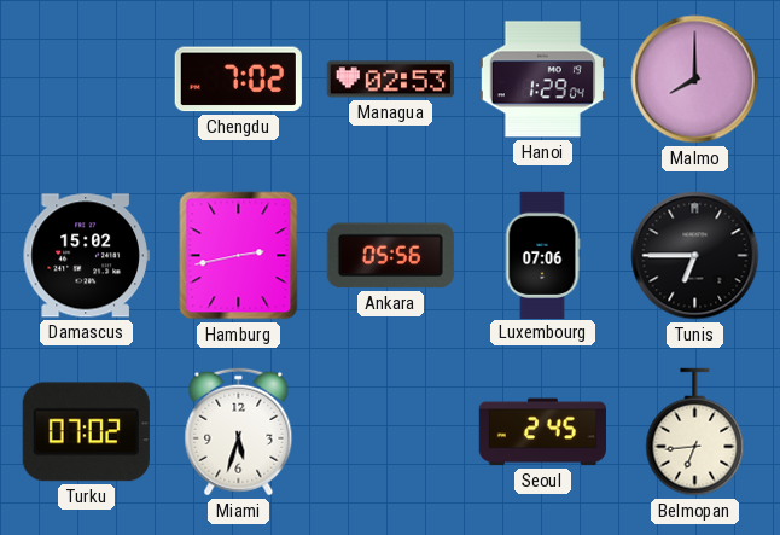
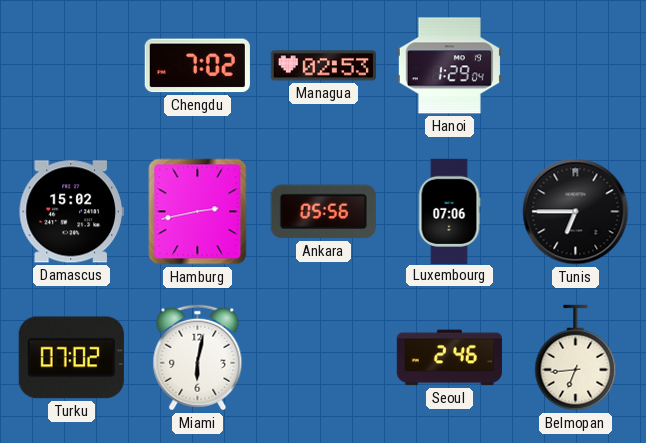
Malmo: 8:00 -> none
Miami: 5:33 -> 6:02
Seoul: 2:45 -> 2:46
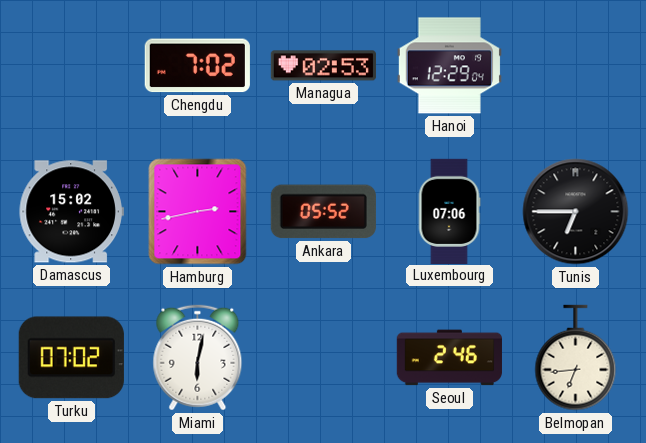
Hanoi: 1:29 -> 12:29
Ankara: 05:56 -> 05:52
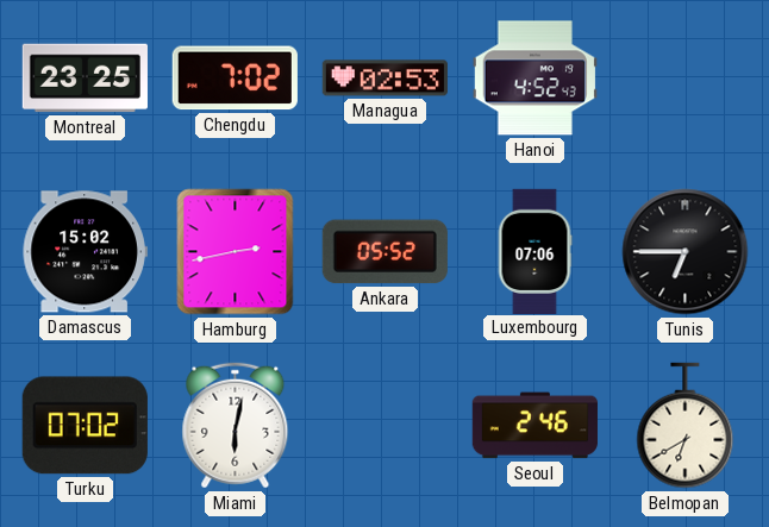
Montreal: none -> 23:25
Hanoi: 12:29 -> 4:52
Belmopan: 6:44 -> 6:40
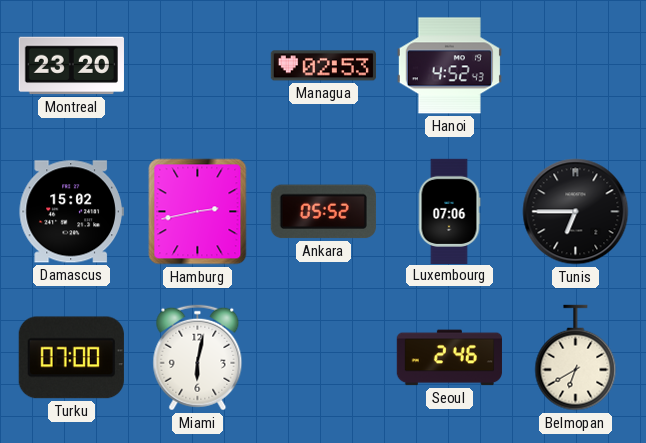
Montreal: 23:25 -> 23:20
Chengdu: 7:02 -> none
Turku: 07:02 -> 07:00
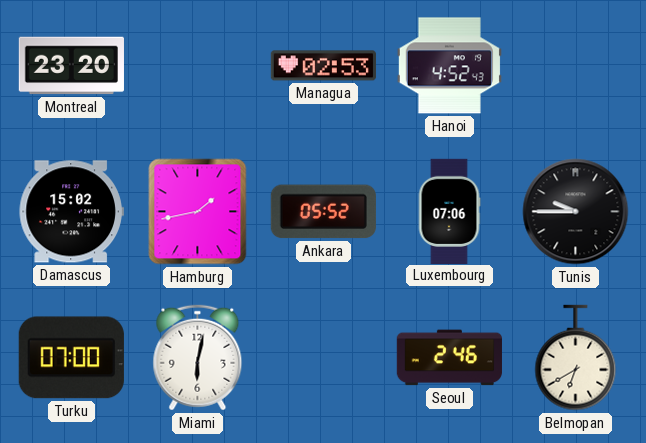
Hamburg: 2:43 -> 1:43
Tunis: 6:45 -> 9:45
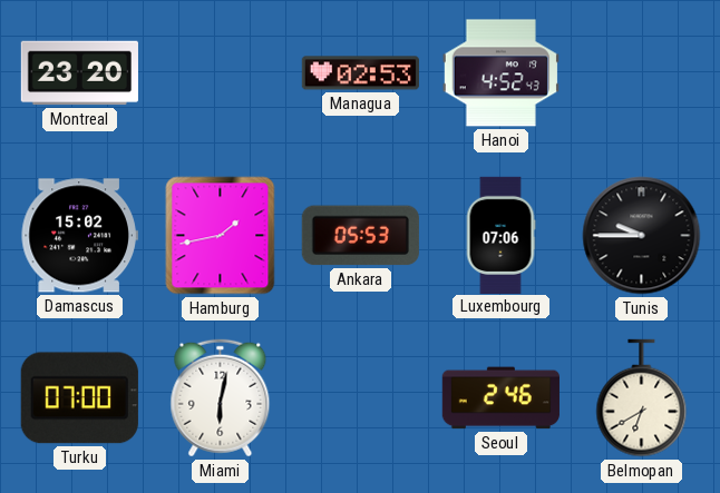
Ankara: 05:52 -> 05:53
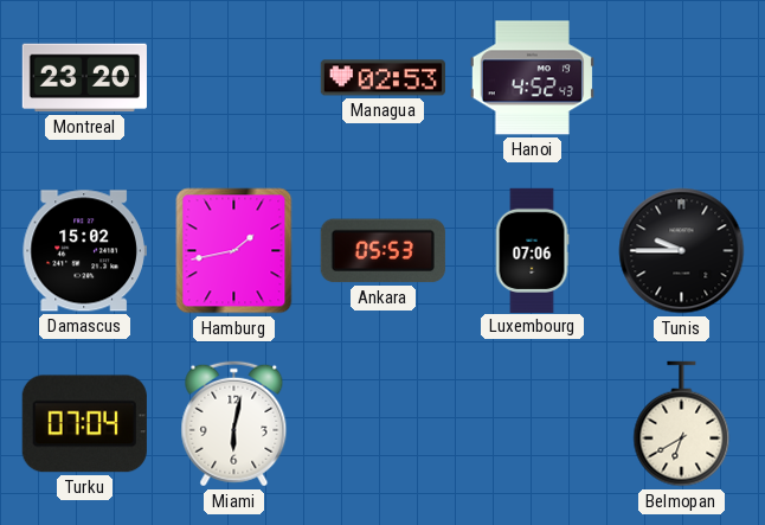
Turku: 07:00 -> 07:04
Seoul: 2:46 -> none
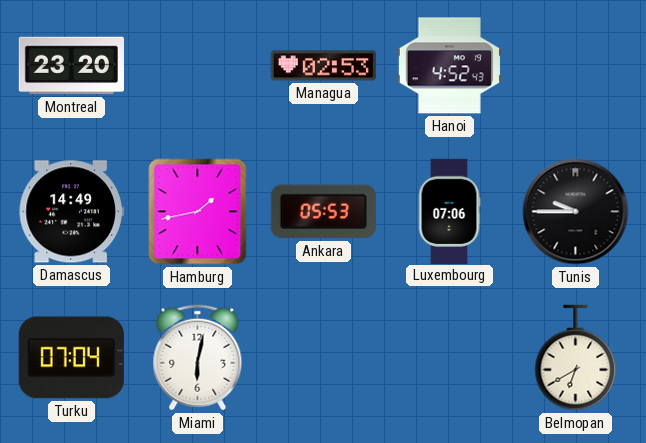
Damascus: 15:02 -> 14:49
